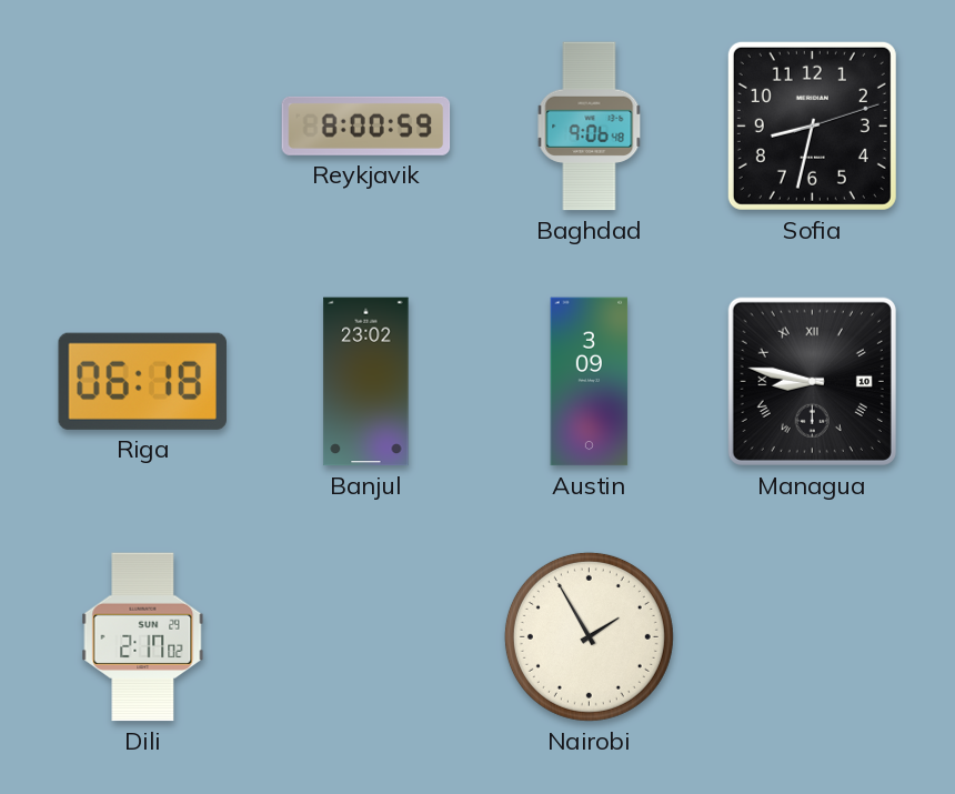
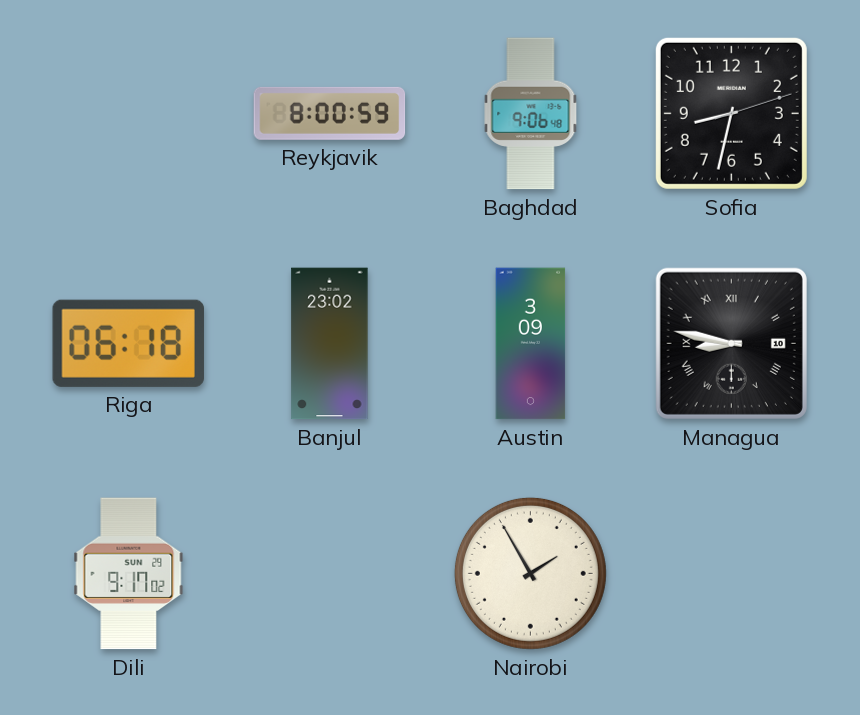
Dili: 2:17 -> 9:17
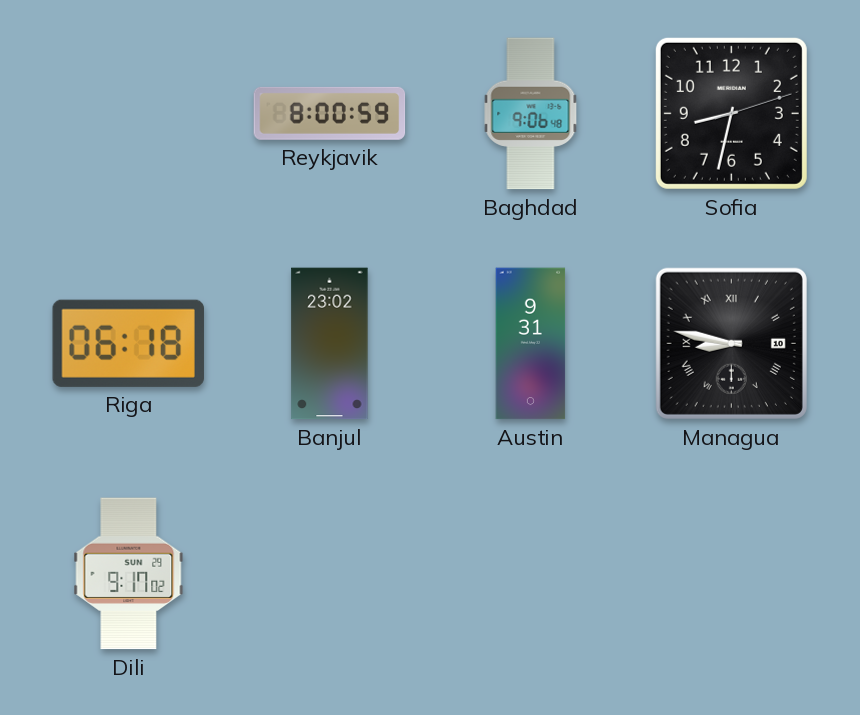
Austin: 3:09 -> 9:31
Nairobi: 1:55 -> none
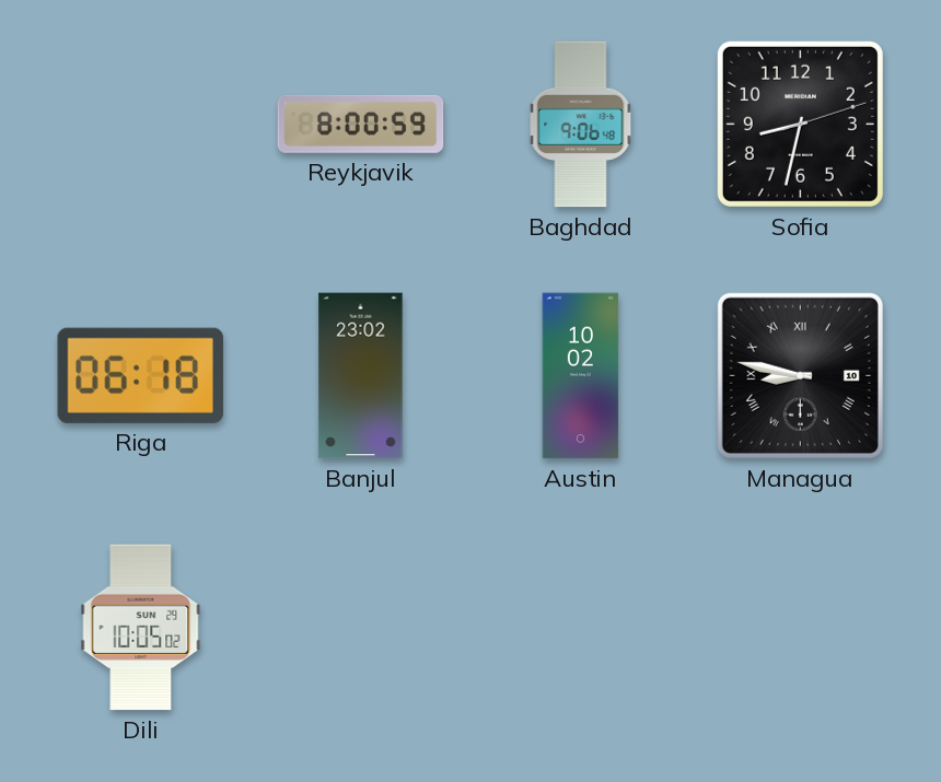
Austin: 9:31 -> 10:02
Dili: 9:17 -> 10:05
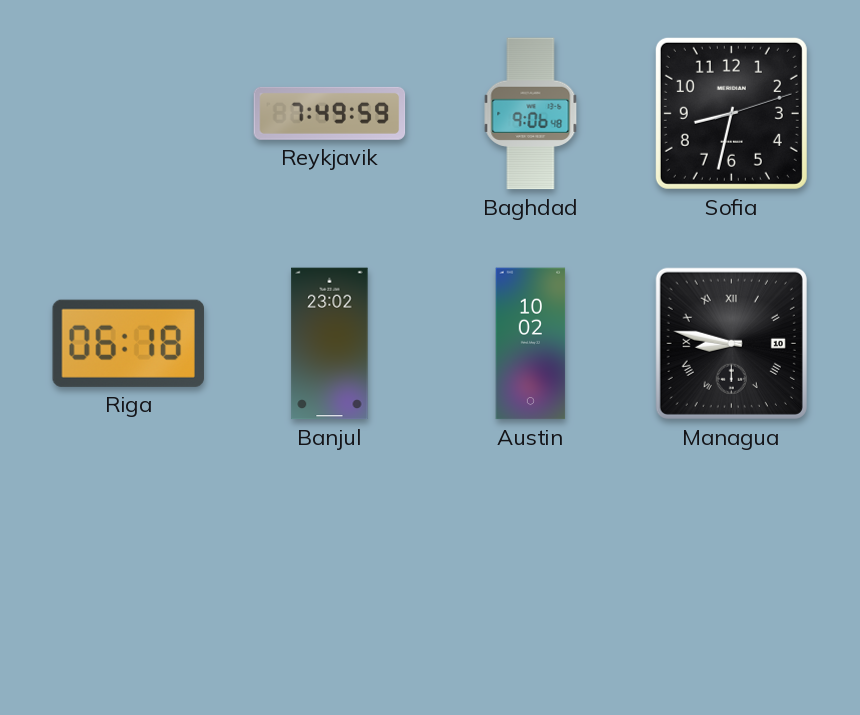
Reykjavik: 8:00 -> 7:49
Dili: 10:05 -> none
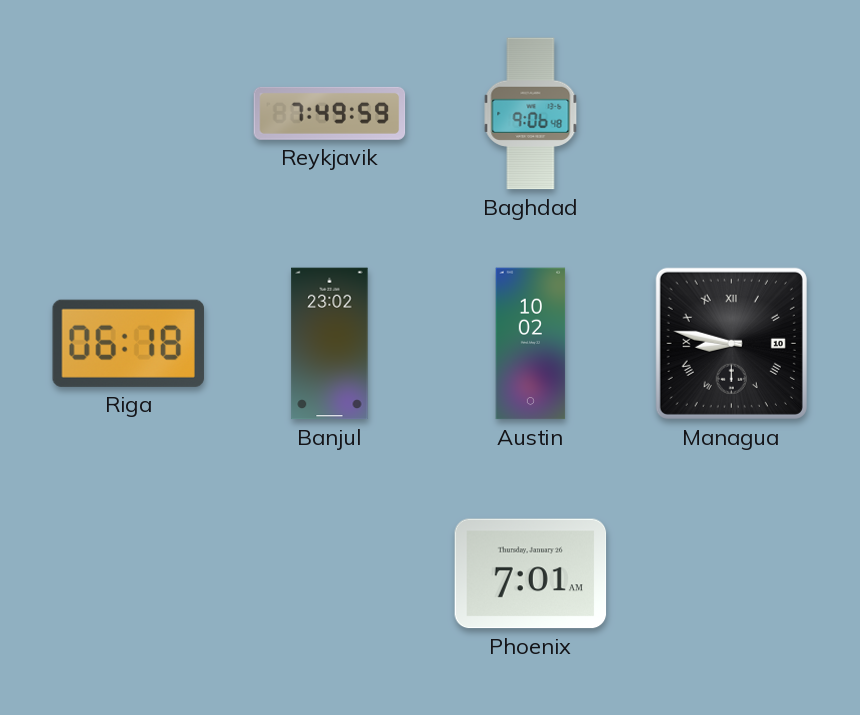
Sofia: 8:32 -> none
Phoenix: none -> 7:01
